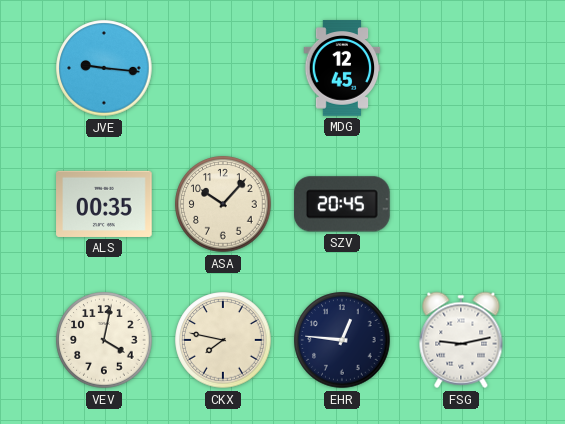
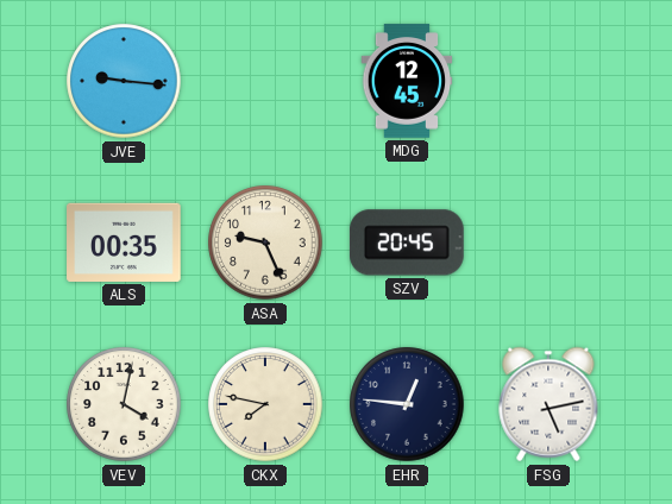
ASA: 10:07 -> 9:26
FSG: 9:13 -> 5:13
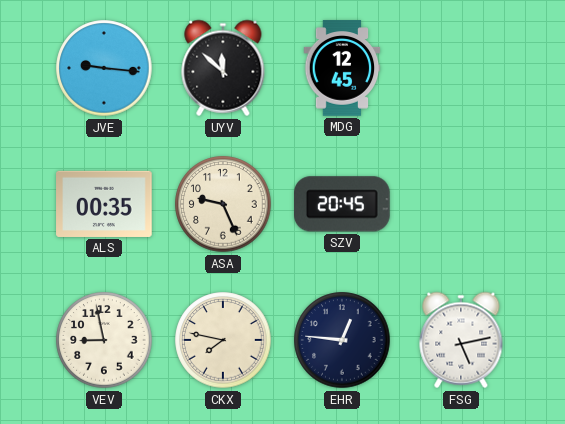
UYV: none -> 11:52
VEV: 4:02 -> 8:58
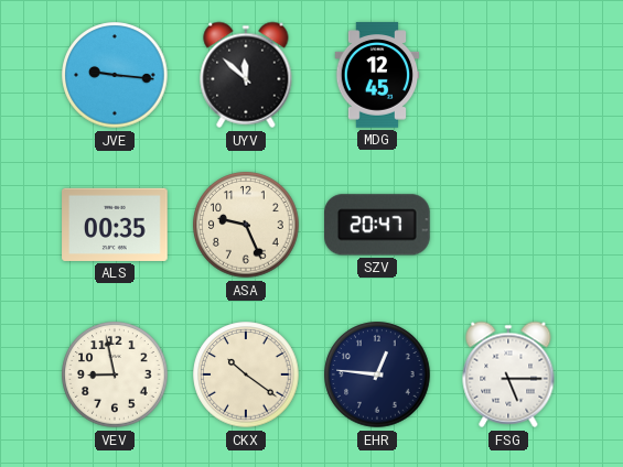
SZV: 20:45 -> 20:47
CKX: 7:47 -> 10:21
FSG: 5:13 -> 5:15
